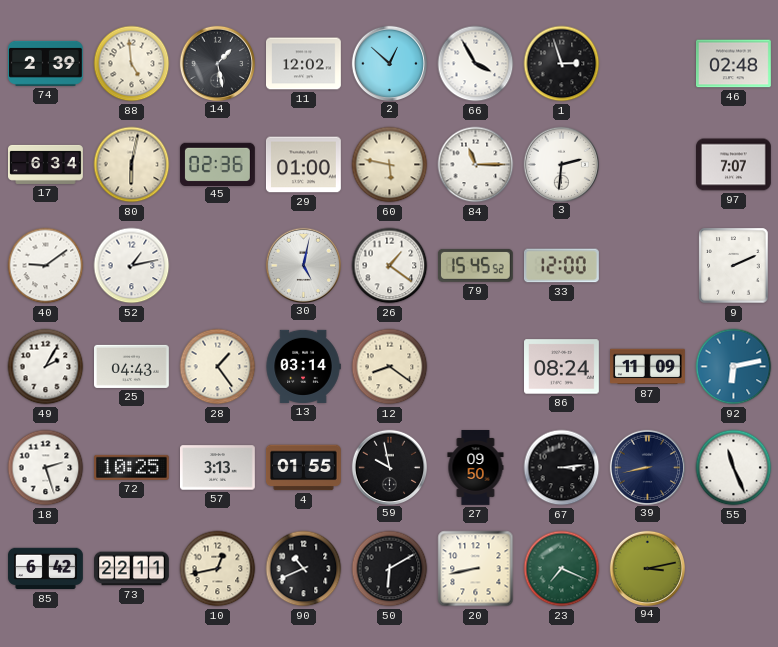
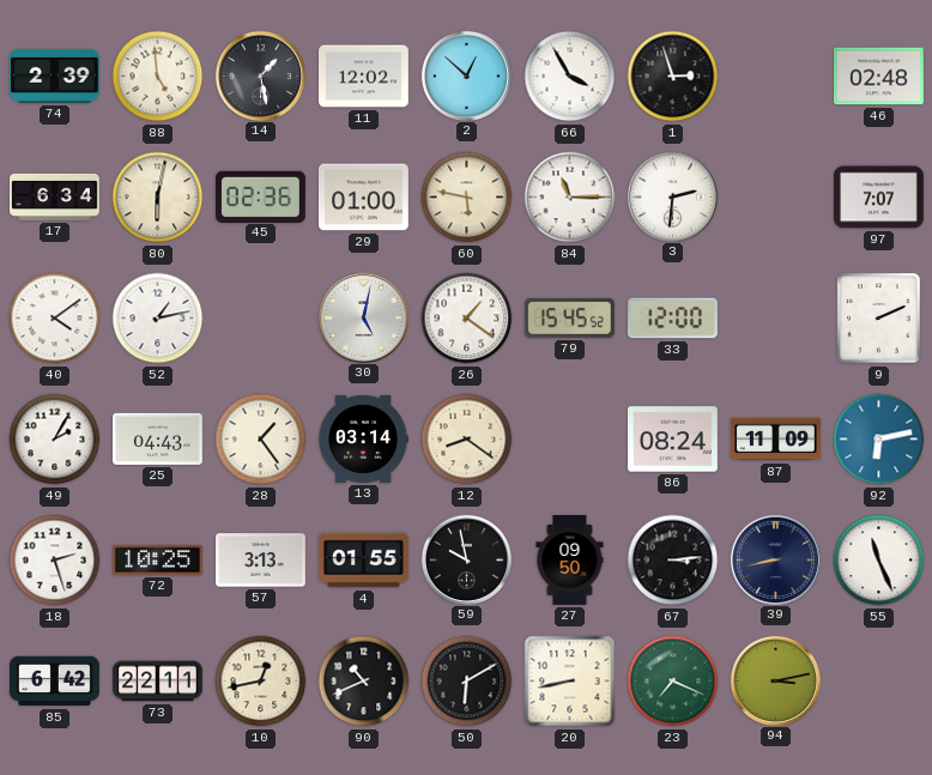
40: 9:09 -> 4:09
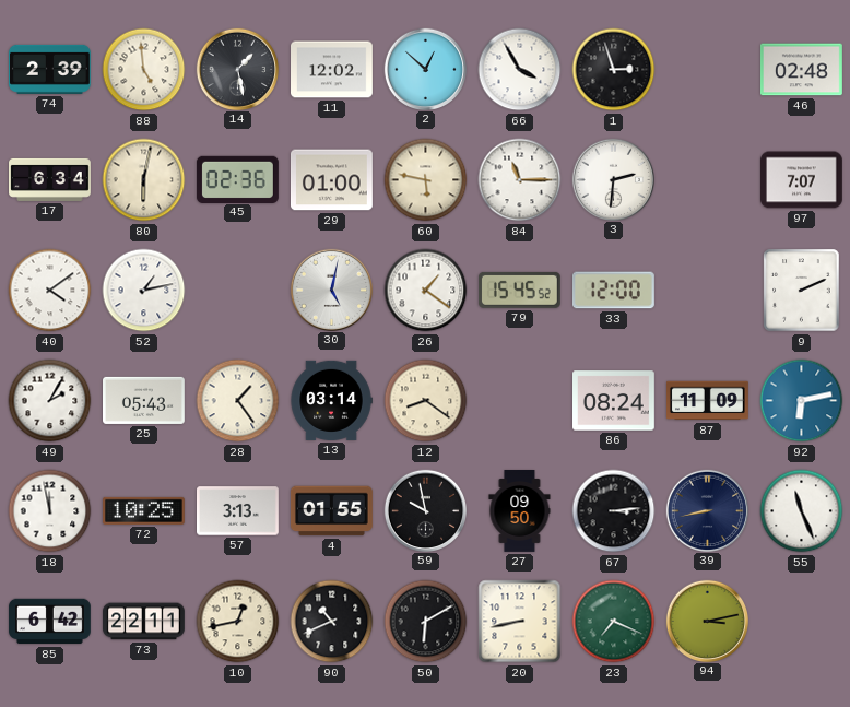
25: 04:43 -> 05:43
18: 2:27 -> 11:58
